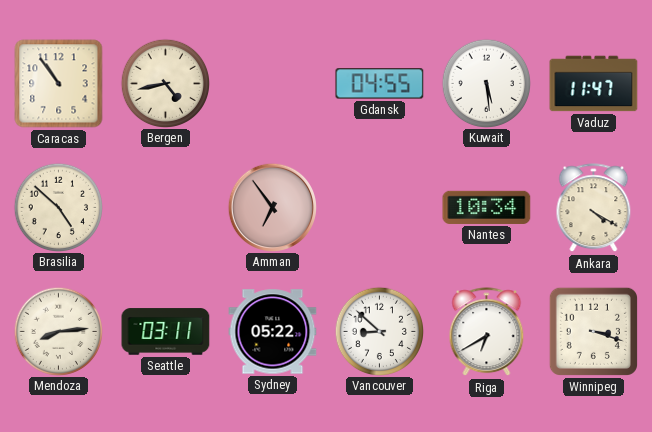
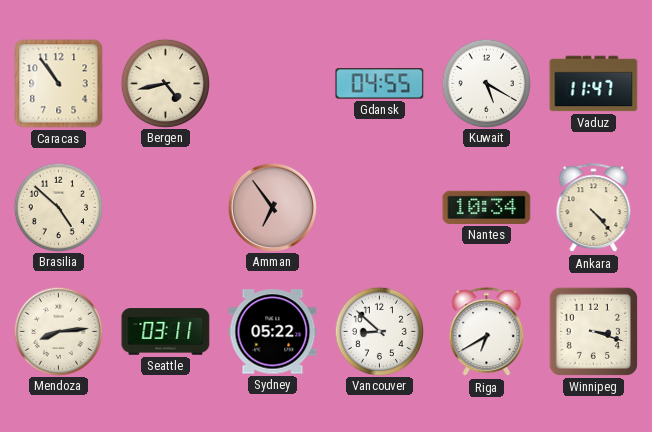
Kuwait: 5:29 -> 5:20
Ankara: 4:20 -> 4:23
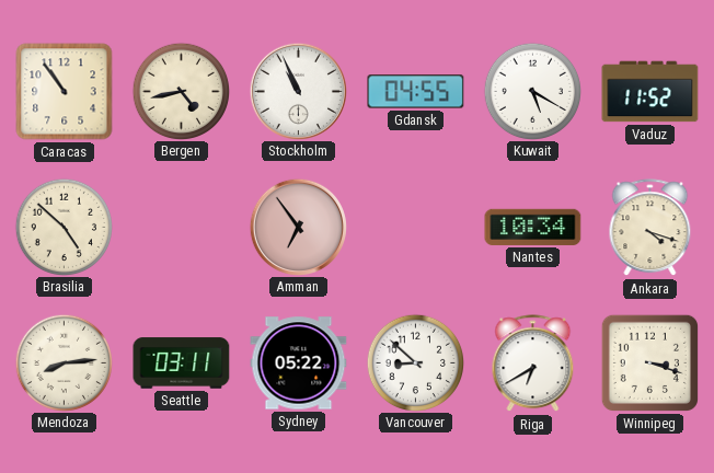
Stockholm: none -> 10:56
Vaduz: 11:47 -> 11:52
Ankara: 4:23 -> 4:18
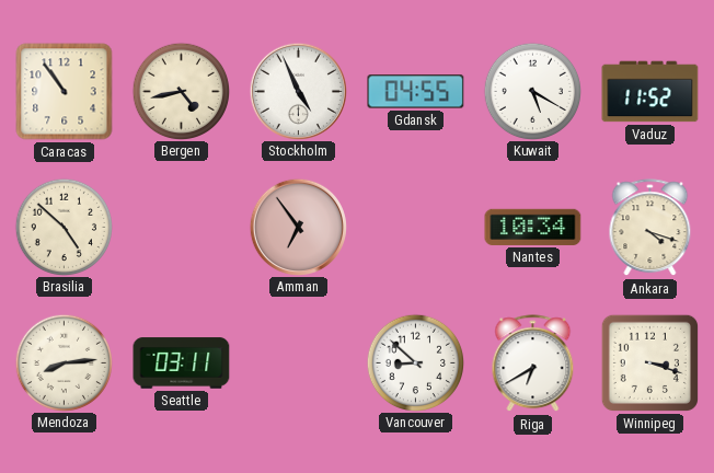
Stockholm: 10:56 -> 4:56
Sydney: 05:22 -> none
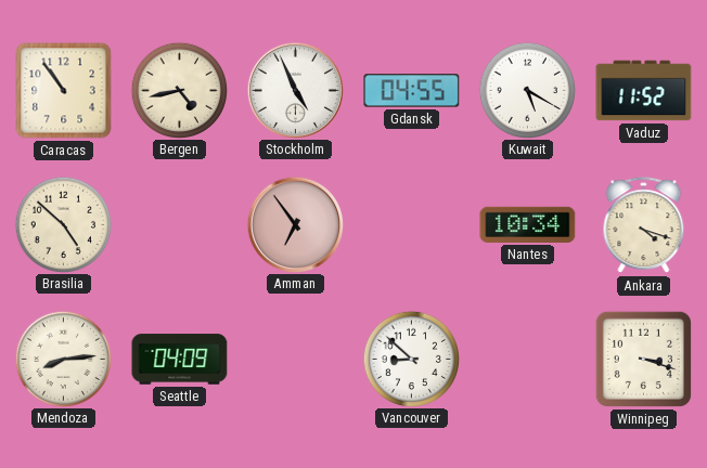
Seattle: 03:11 -> 04:09
Riga: 6:40 -> none
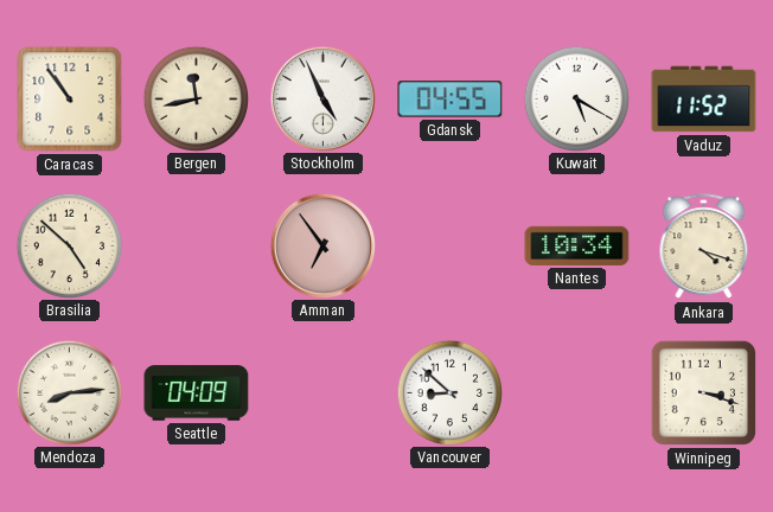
Bergen: 4:43 -> 11:43
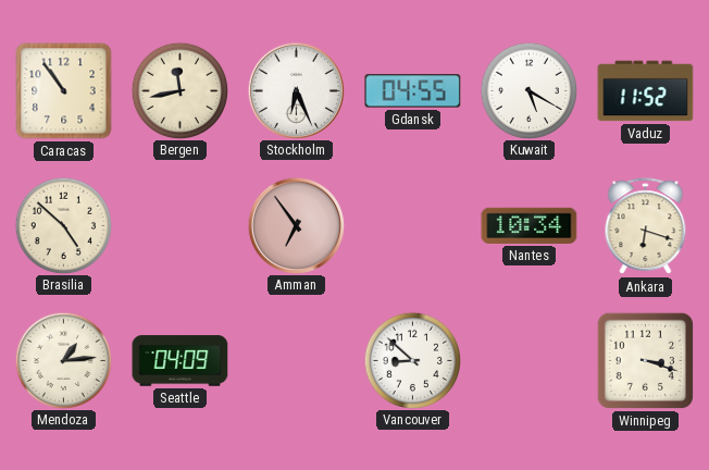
Stockholm: 4:56 -> 6:26
Ankara: 4:18 -> 6:18
Mendoza: 8:14 -> 1:14
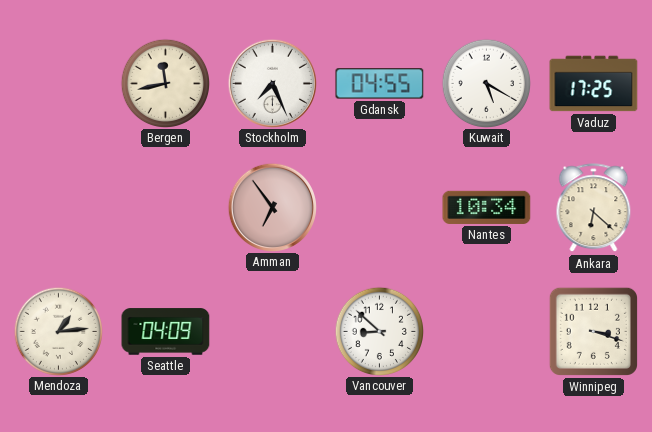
Caracas: 10:54 -> none
Stockholm: 6:26 -> 7:26
Vaduz: 11:52 -> 17:25
Brasilia: 4:52 -> none
Ankara: 6:18 -> 6:22
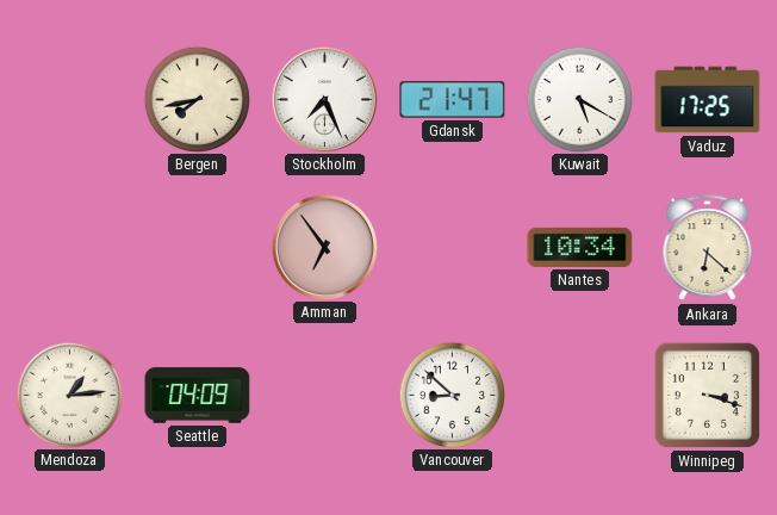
Bergen: 11:43 -> 7:43
Gdansk: 04:55 -> 21:47
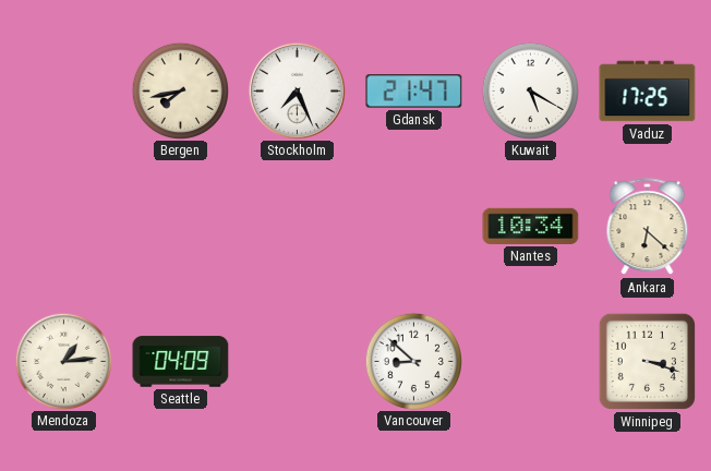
Amman: 6:54 -> none
